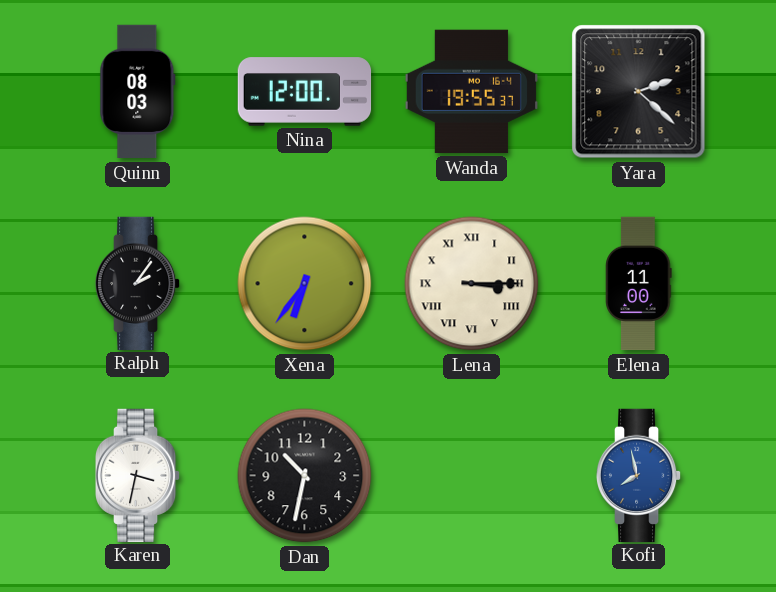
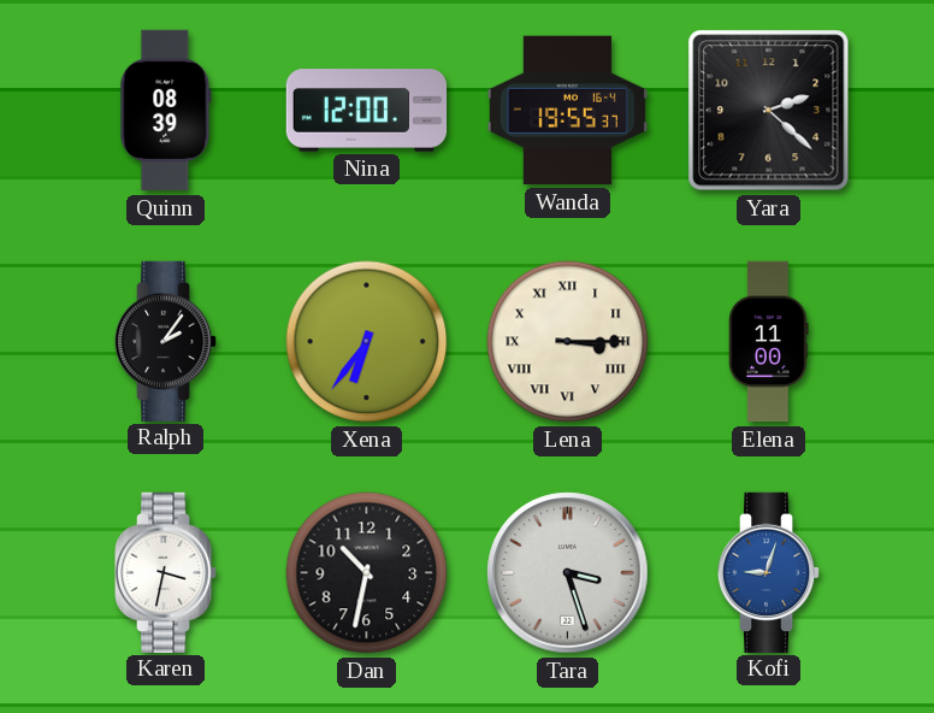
Quinn: 08:03 -> 08:39
Tara: none -> 3:27
Kofi: 7:58 -> 9:03
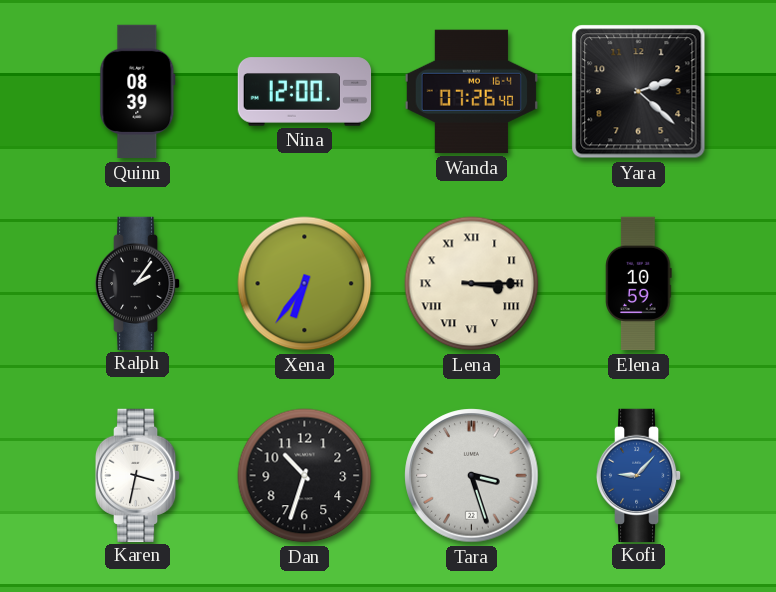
Wanda: 19:55 -> 07:26
Elena: 11:00 -> 10:59
Dan: 10:32 -> 10:33
Kofi: 9:03 -> 9:07
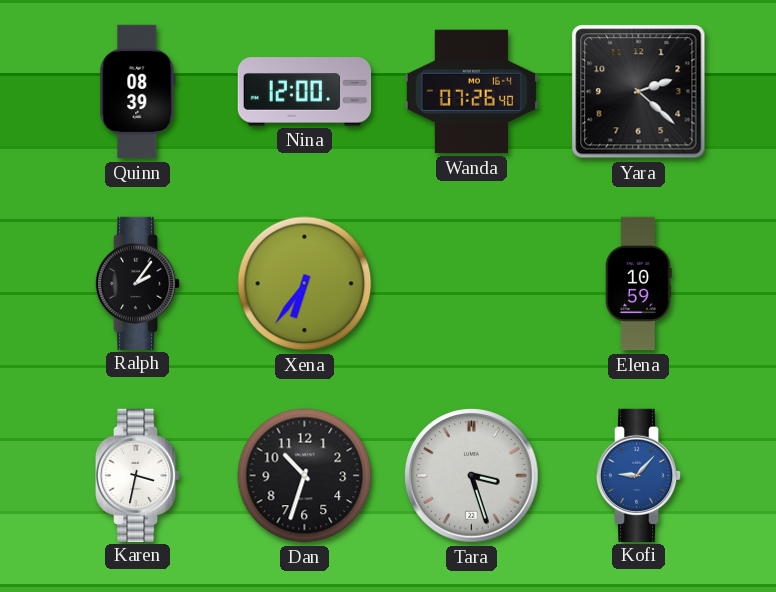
Lena: 3:15 -> none
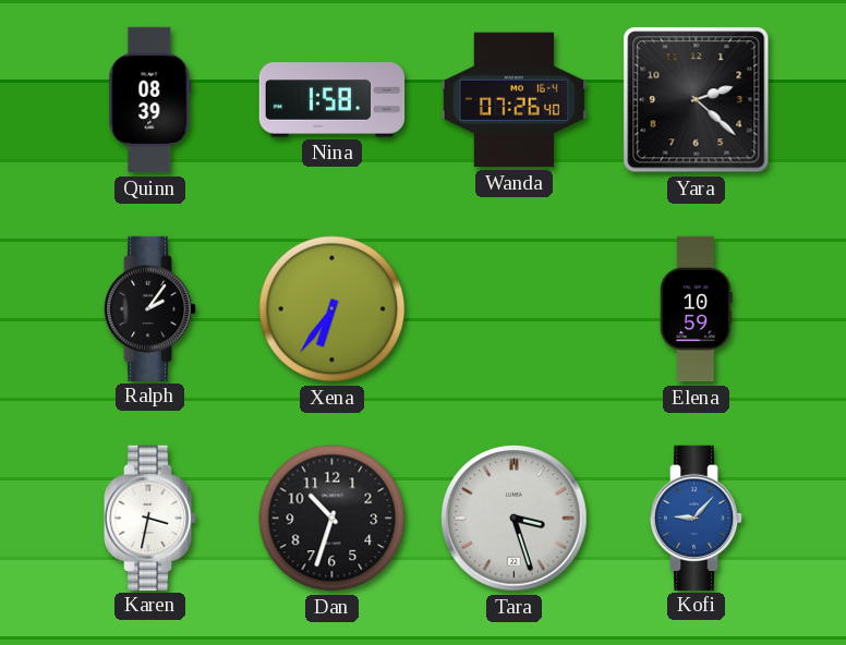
Nina: 12:00 -> 1:58
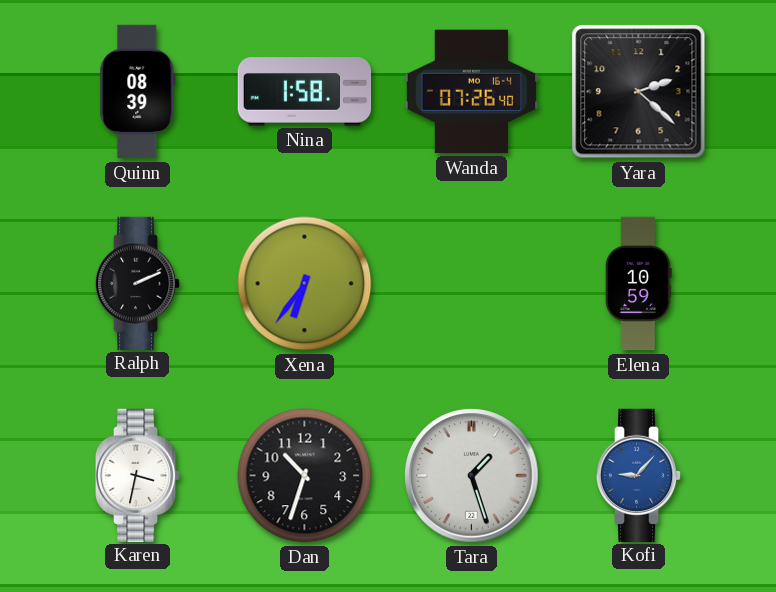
Ralph: 2:06 -> 2:11
Tara: 3:27 -> 1:27
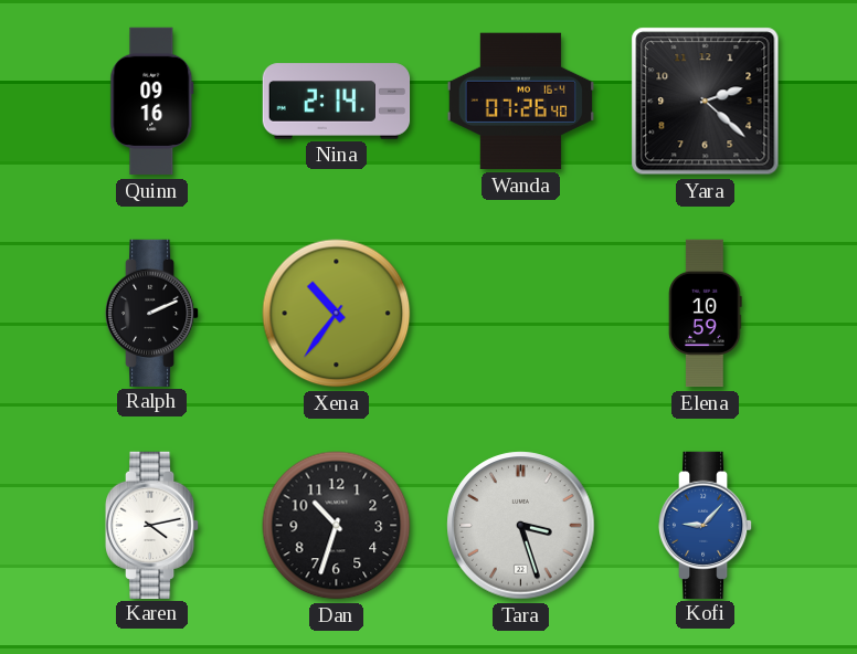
Quinn: 08:39 -> 09:16
Nina: 1:58 -> 2:14
Xena: 6:36 -> 10:36
Karen: 3:32 -> 4:13
Tara: 1:27 -> 3:27
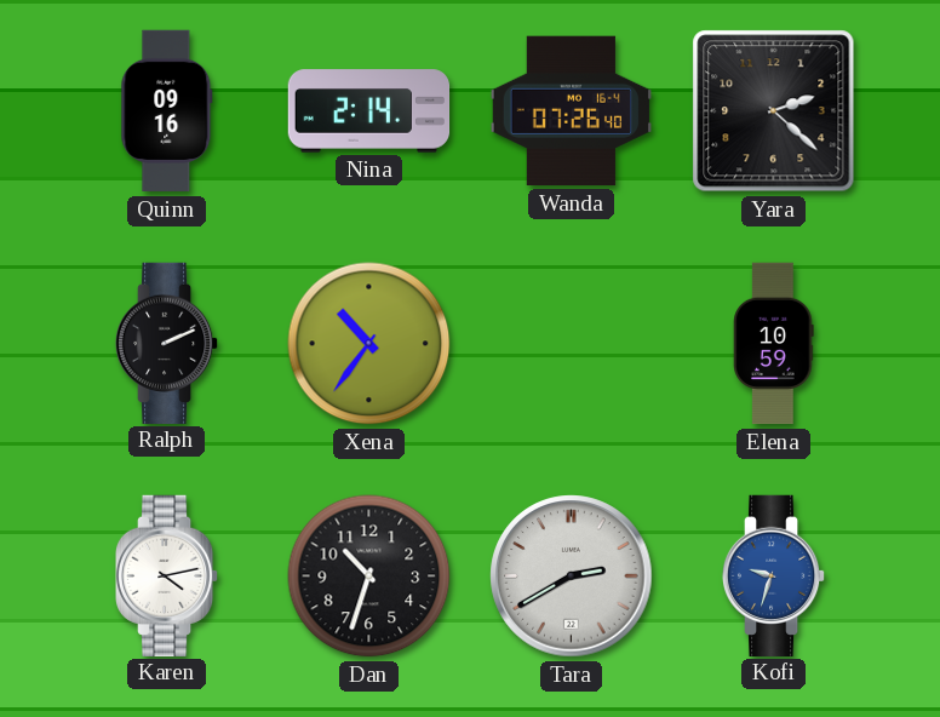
Tara: 3:27 -> 2:40
Kofi: 9:07 -> 9:33
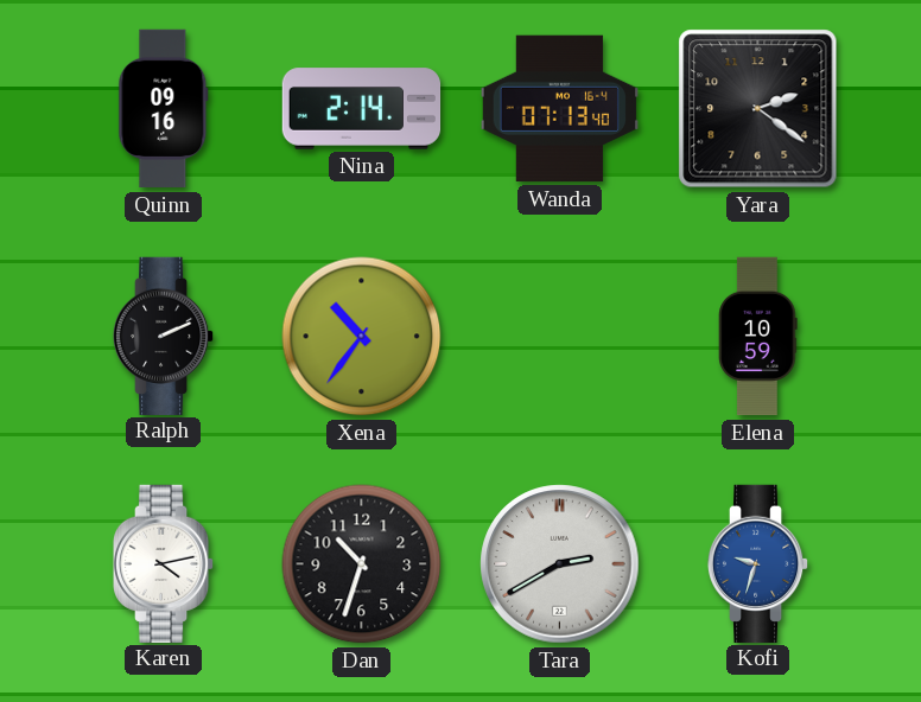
Wanda: 07:26 -> 07:13
Yara: 2:22 -> 2:21
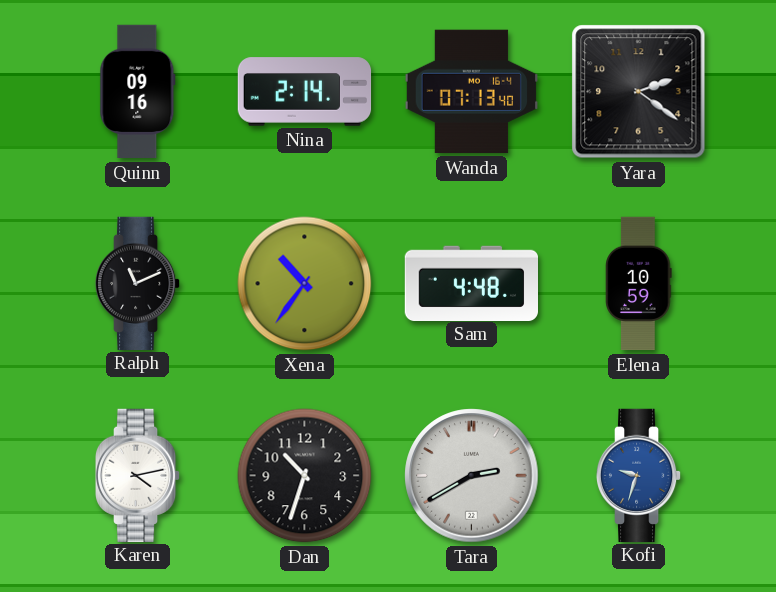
Ralph: 2:11 -> 11:11
Sam: none -> 4:48
